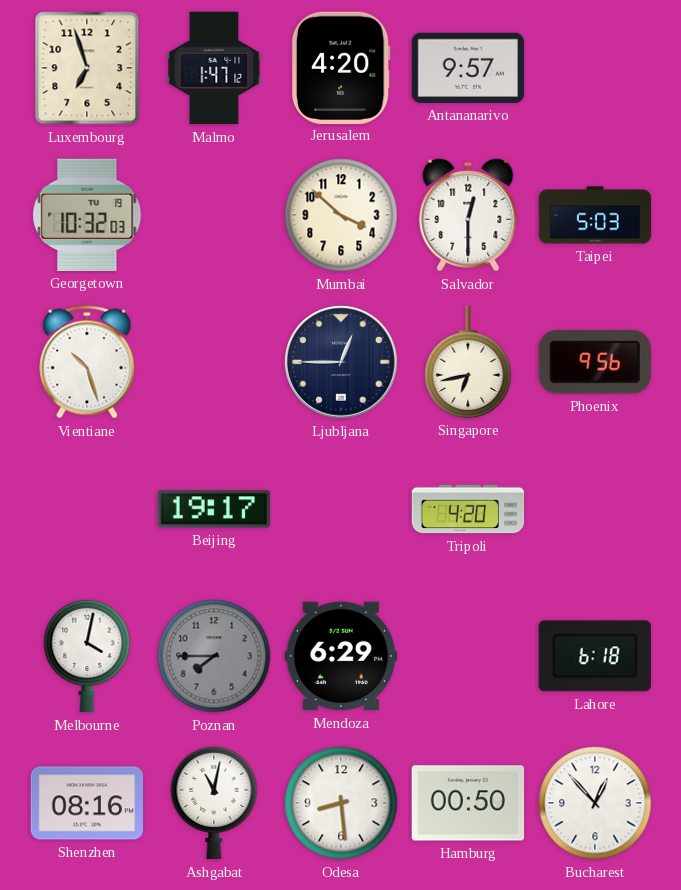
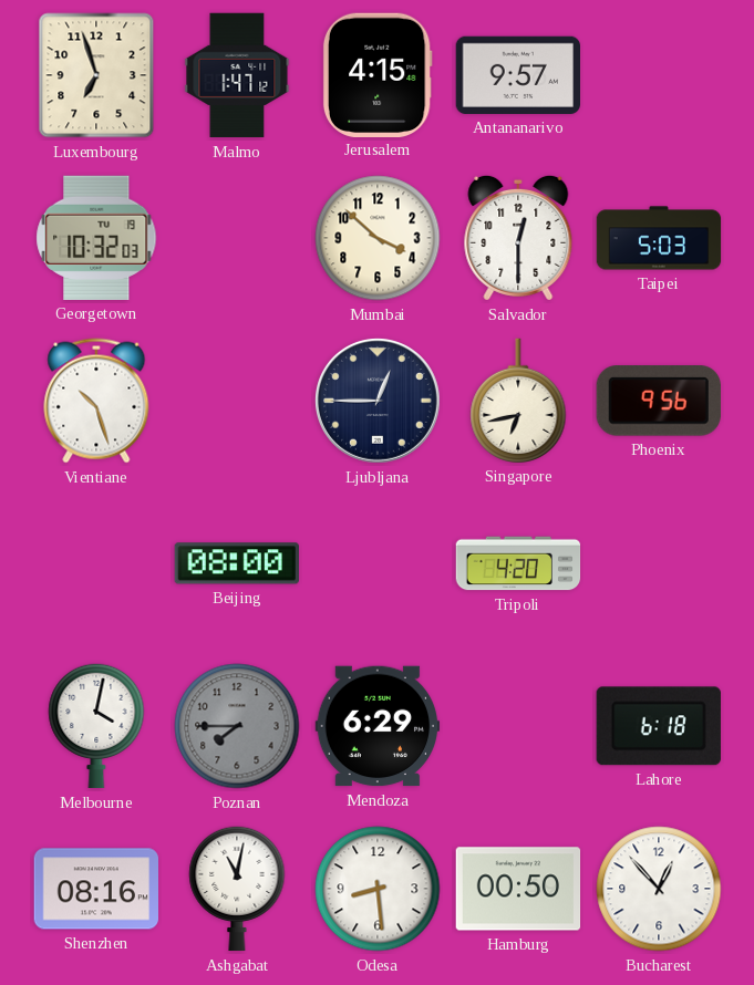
Jerusalem: 4:20 -> 4:15
Beijing: 19:17 -> 08:00
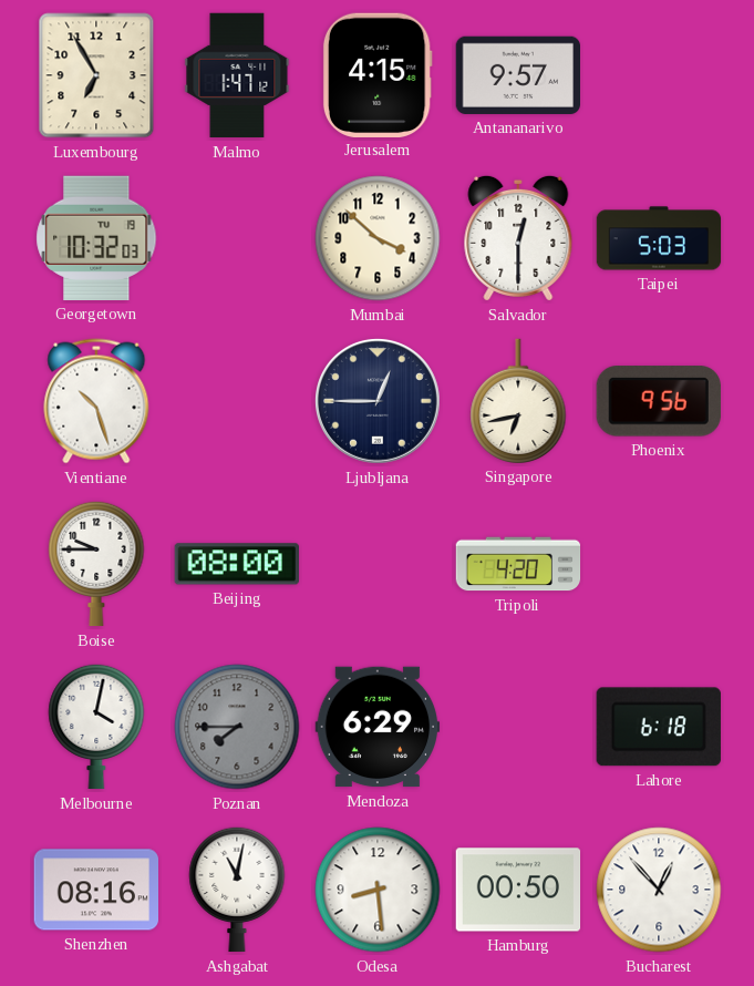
Luxembourg: 6:57 -> 6:55
Boise: none -> 9:45
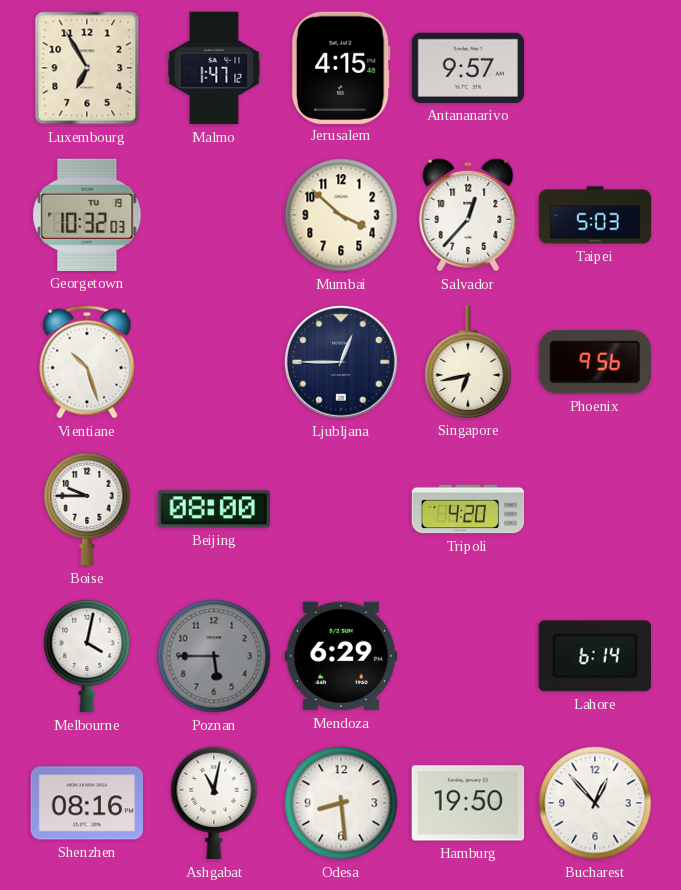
Salvador: 12:30 -> 12:37
Poznan: 7:45 -> 5:45
Lahore: 6:18 -> 6:14
Hamburg: 00:50 -> 19:50
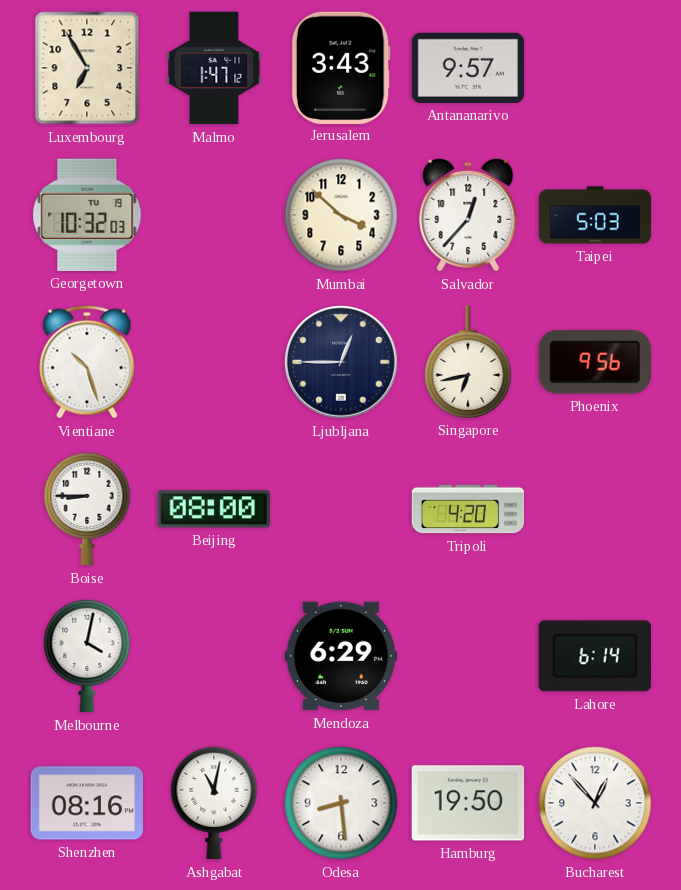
Jerusalem: 4:15 -> 3:43
Boise: 9:45 -> 8:45
Poznan: 5:45 -> none
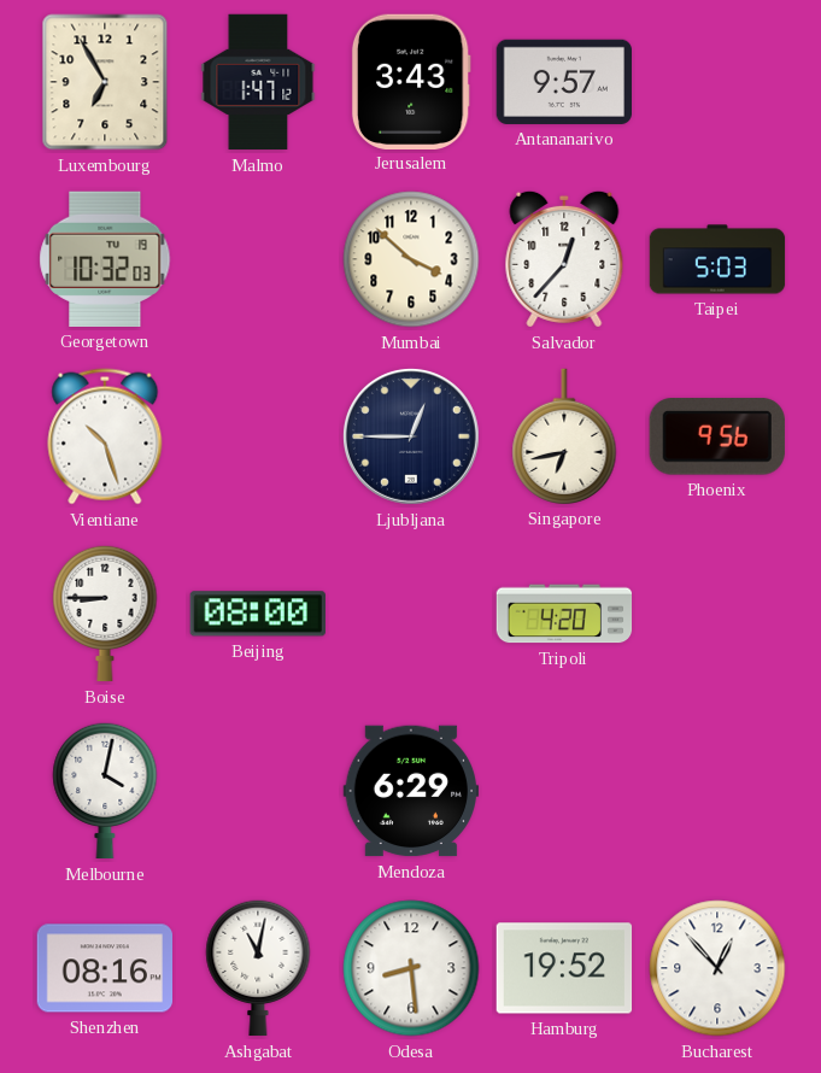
Lahore: 6:14 -> none
Hamburg: 19:50 -> 19:52
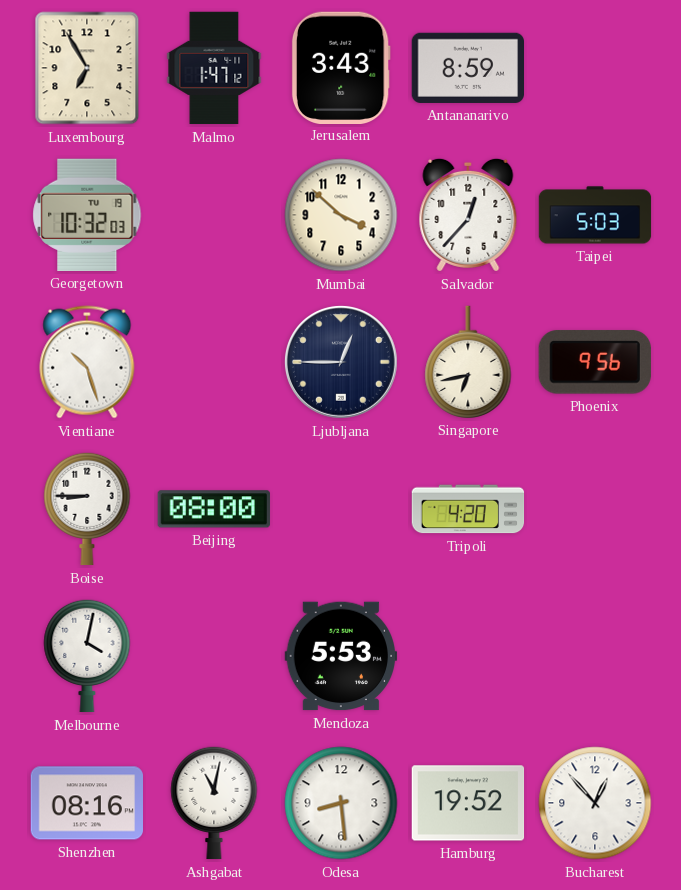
Antananarivo: 9:57 -> 8:59
Mendoza: 6:29 -> 5:53
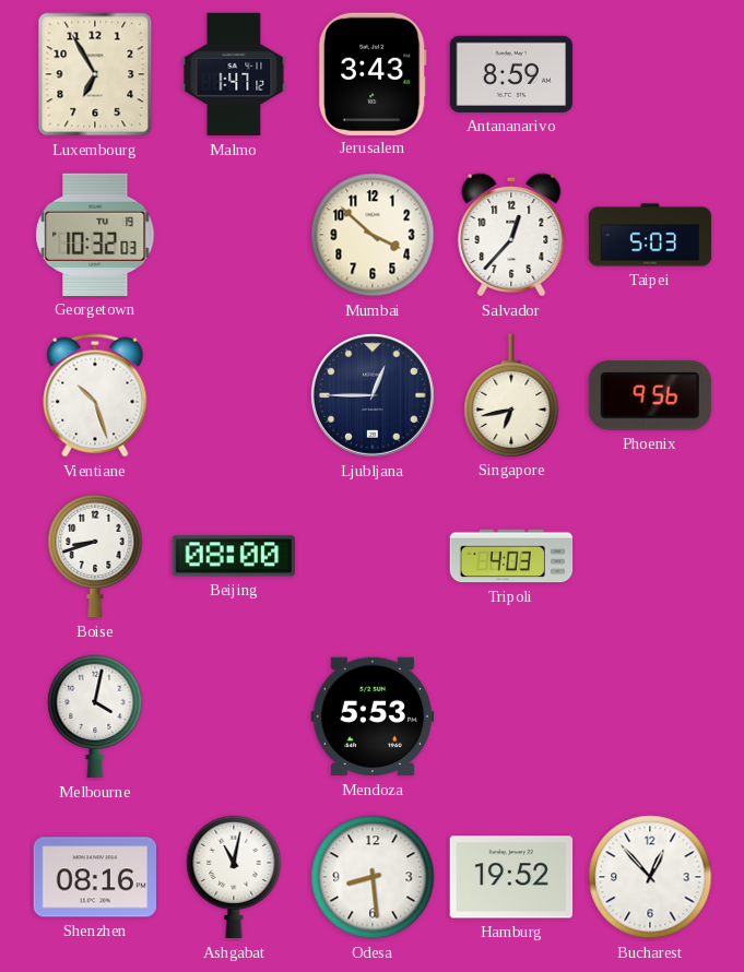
Boise: 8:45 -> 8:42
Tripoli: 4:20 -> 4:03
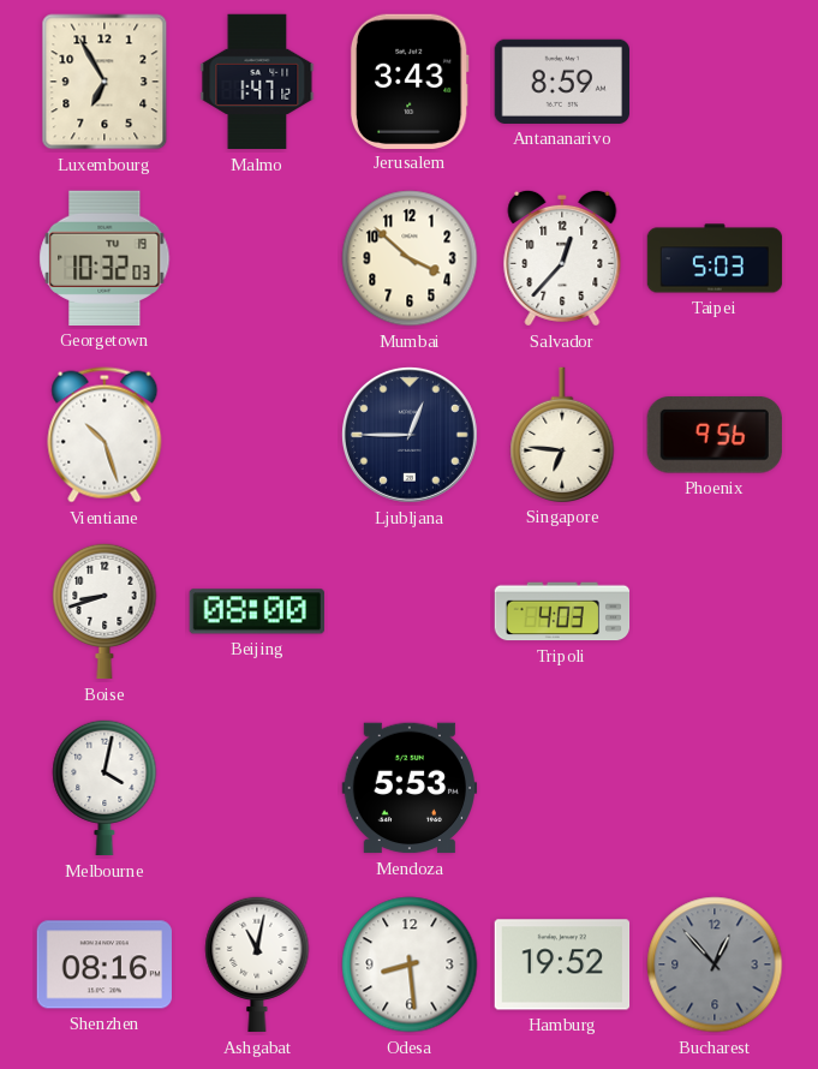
Singapore: 6:43 -> 6:46
Bucharest dial: white -> grey
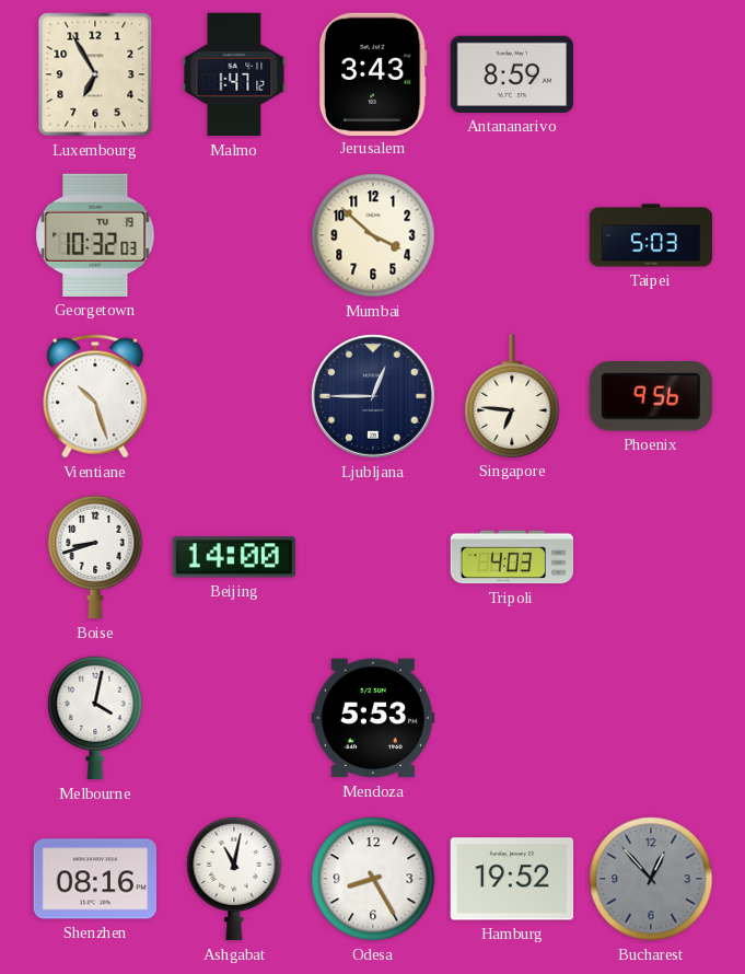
Salvador: 12:37 -> none
Beijing: 08:00 -> 14:00
Odesa: 8:29 -> 8:25
